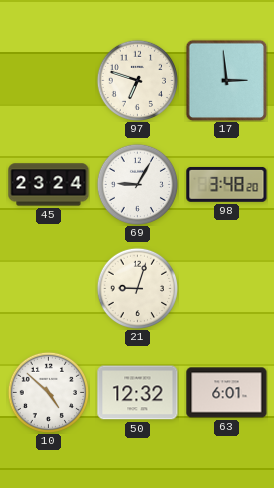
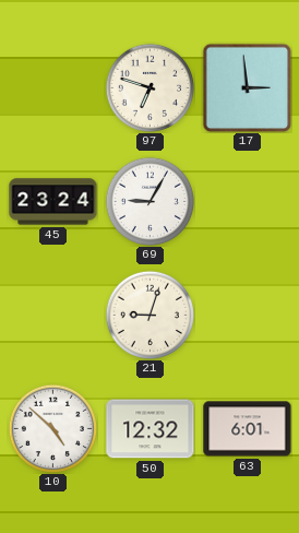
98: 3:48 -> none
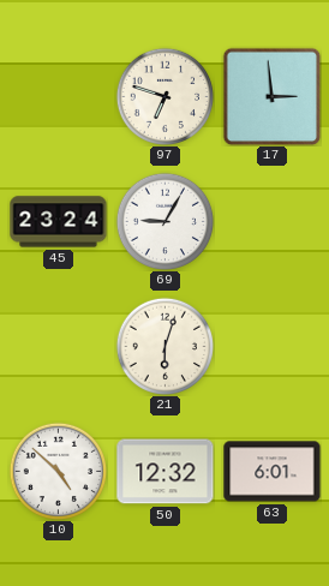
21: 9:03 -> 6:03
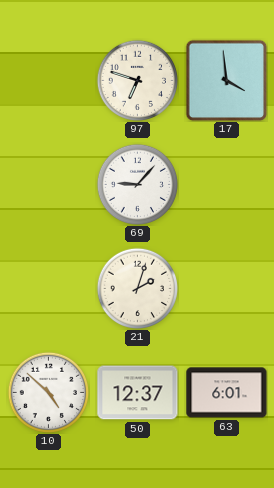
17: 2:59 -> 3:59
45: 23:24 -> none
69: 9:05 -> 9:07
21: 6:03 -> 2:03
50: 12:32 -> 12:37
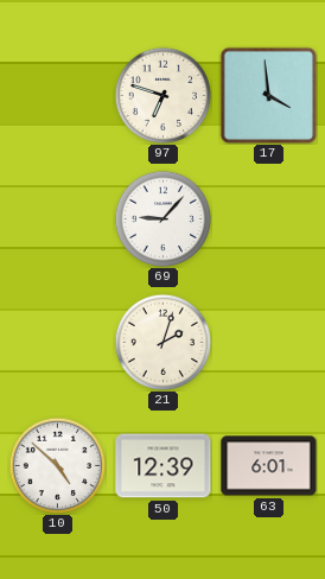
50: 12:37 -> 12:39
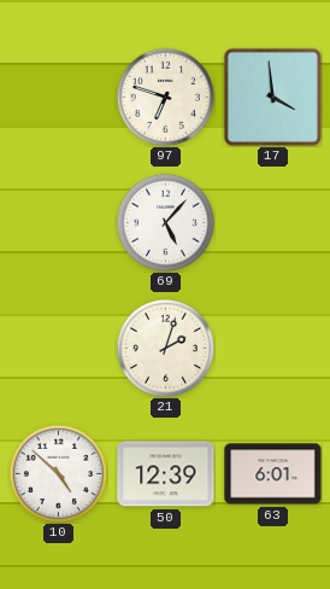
69: 9:07 -> 5:07
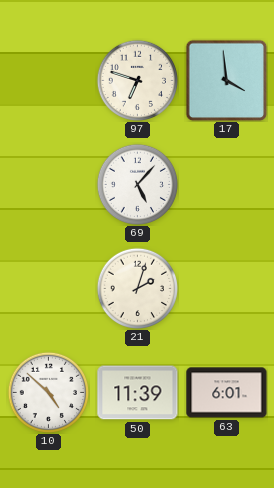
50: 12:39 -> 11:39
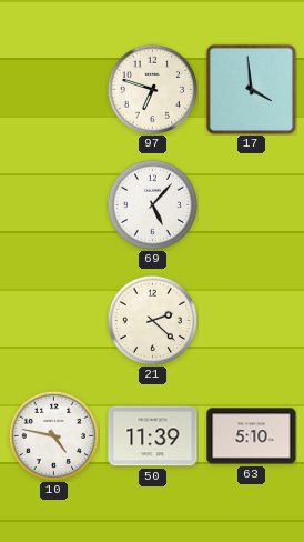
21: 2:03 -> 2:22
10: 4:52 -> 4:47
63: 6:01 -> 5:10
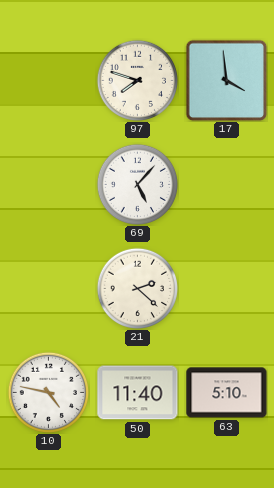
97: 6:48 -> 7:48
50: 11:39 -> 11:40
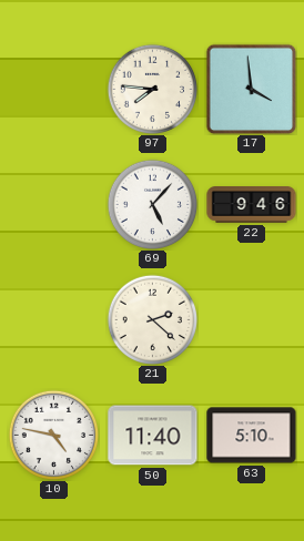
97: 7:48 -> 7:46
22: none -> 9:46
